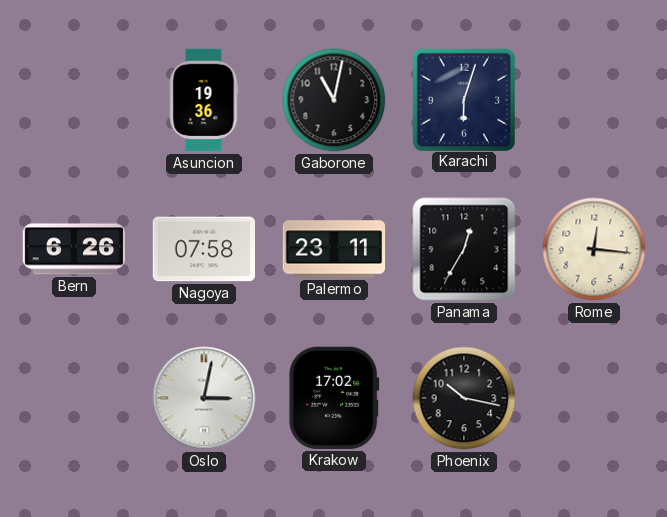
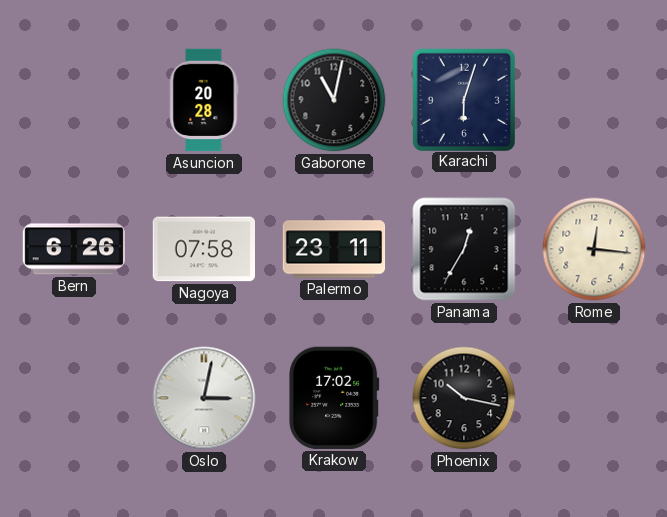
Asuncion: 19:36 -> 20:28
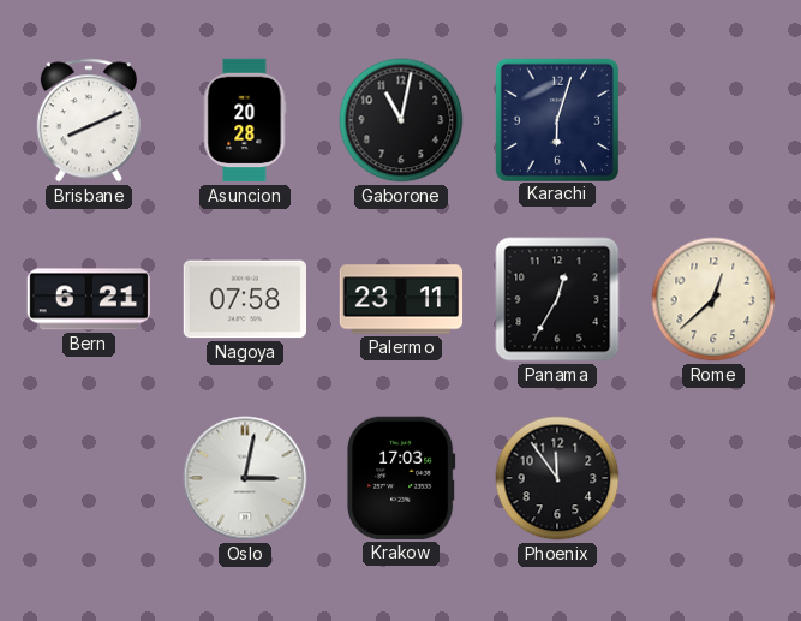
Brisbane: none -> 8:11
Bern: 6:26 -> 6:21
Rome: 12:16 -> 12:38
Krakow: 17:02 -> 17:03
Phoenix: 10:17 -> 11:54
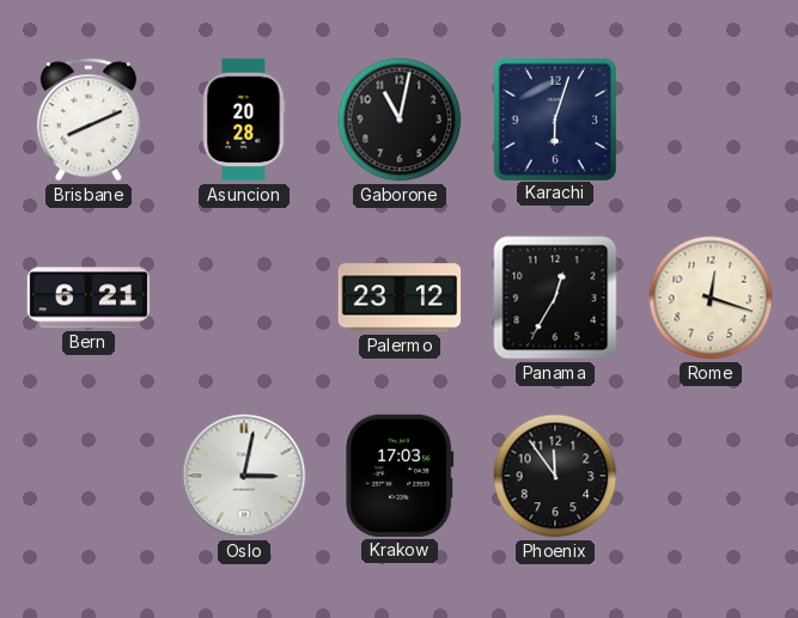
Nagoya: 07:58 -> none
Palermo: 23:11 -> 23:12
Rome: 12:38 -> 12:18
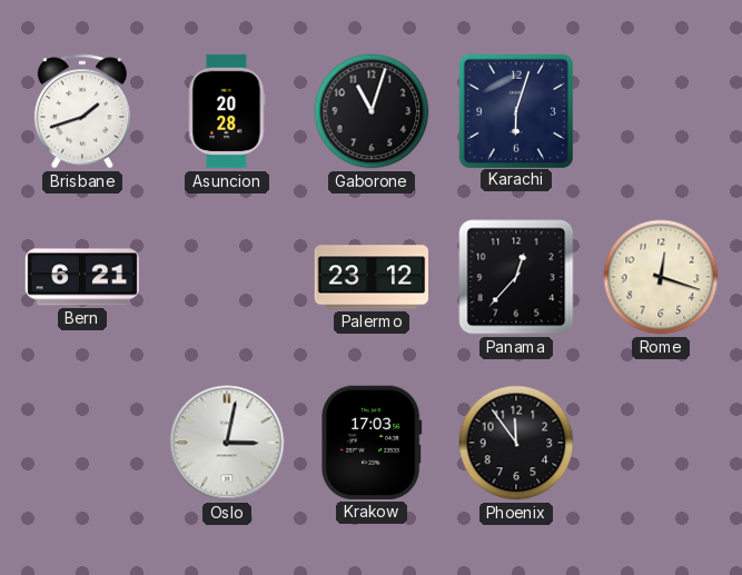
Brisbane: 8:11 -> 1:42
Gaborone: 11:02 -> 11:03
Panama: 12:35 -> 12:37
